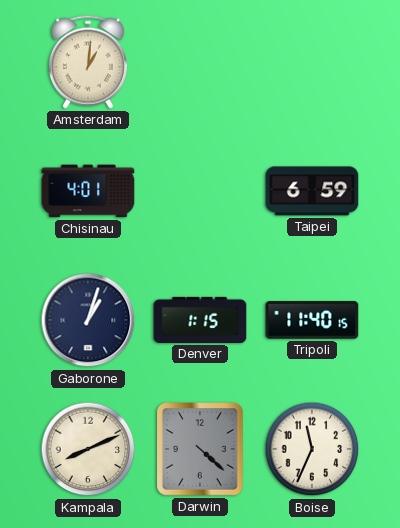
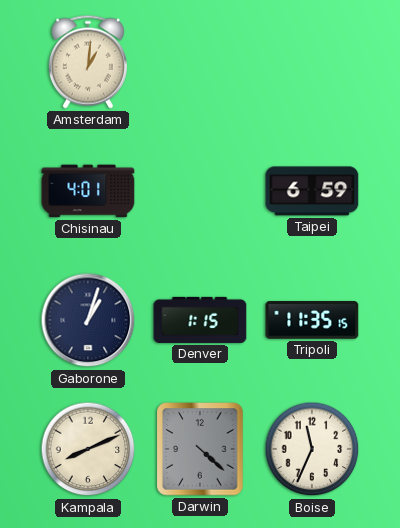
Tripoli: 11:40 -> 11:35
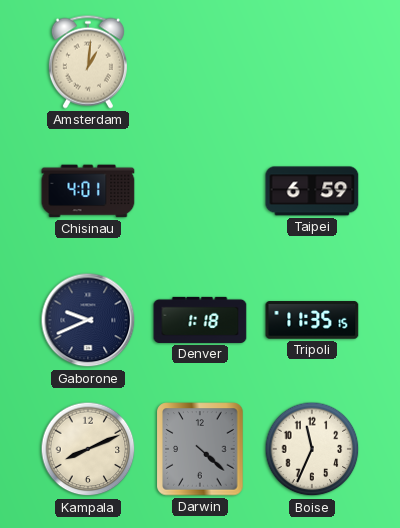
Gaborone: 1:03 -> 9:41
Denver: 1:15 -> 1:18
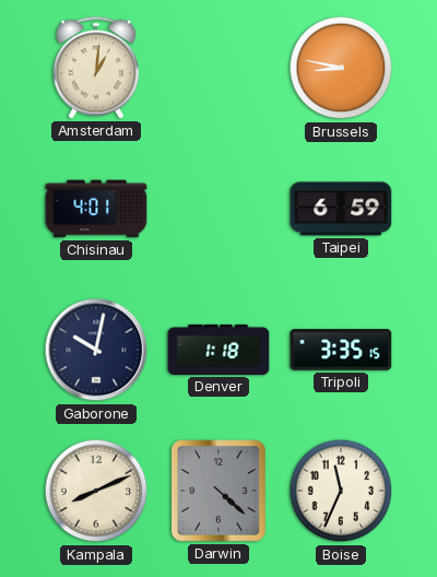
Brussels: none -> 8:47
Gaborone: 9:41 -> 10:02
Tripoli: 11:35 -> 3:35
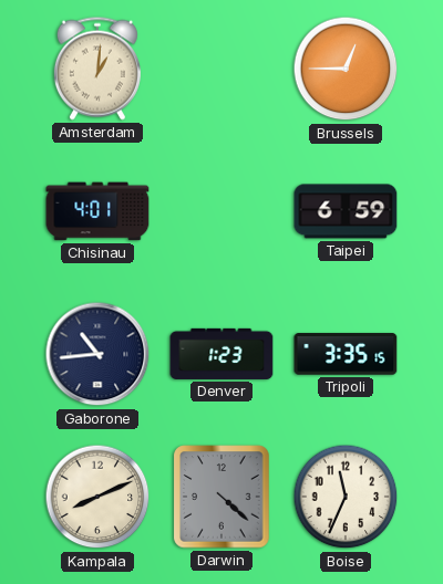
Brussels: 8:47 -> 12:45
Gaborone: 10:02 -> 10:44
Denver: 1:18 -> 1:23
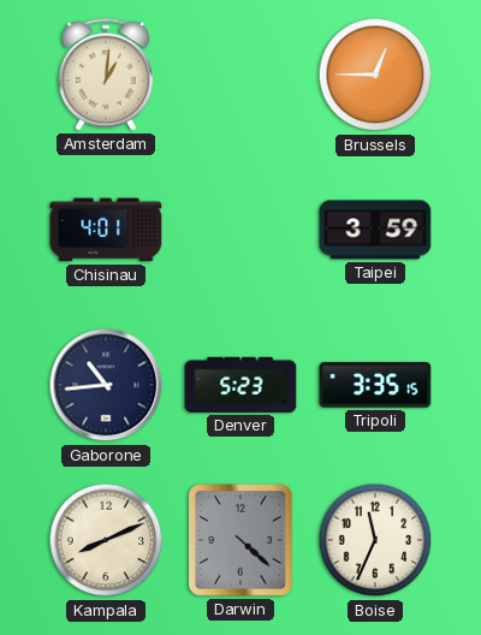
Taipei: 6:59 -> 3:59
Denver: 1:23 -> 5:23
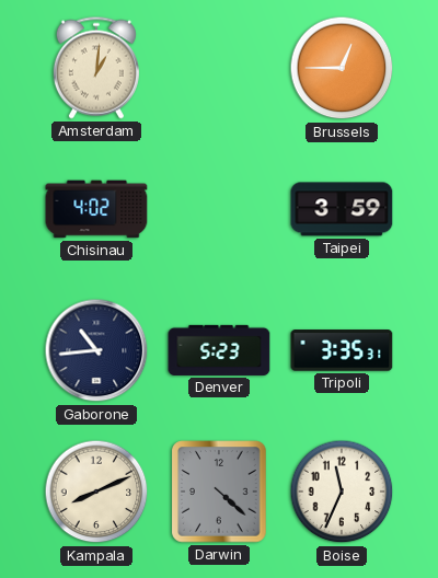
Chisinau: 4:01 -> 4:02
Tripoli: 3:35:15 -> 3:35:31
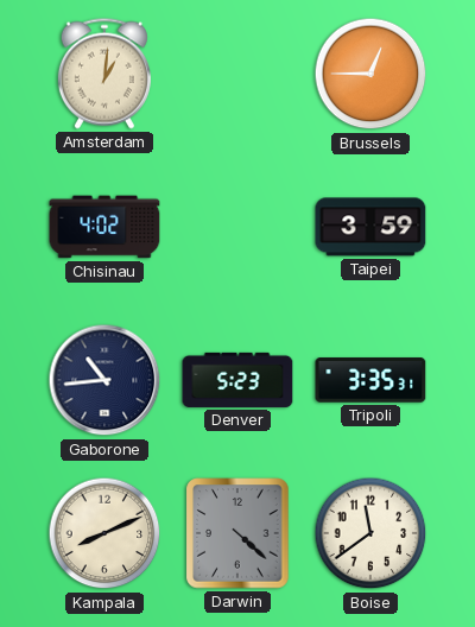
Boise: 11:34 -> 11:39
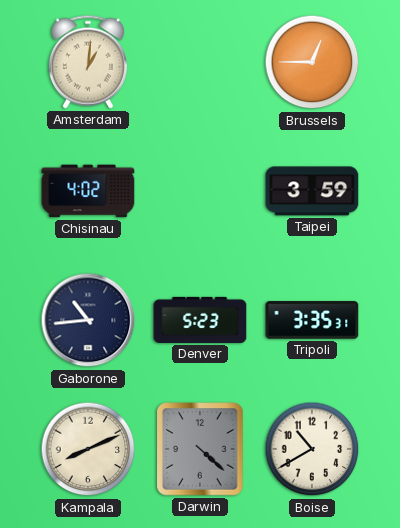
Boise: 11:39 -> 10:40
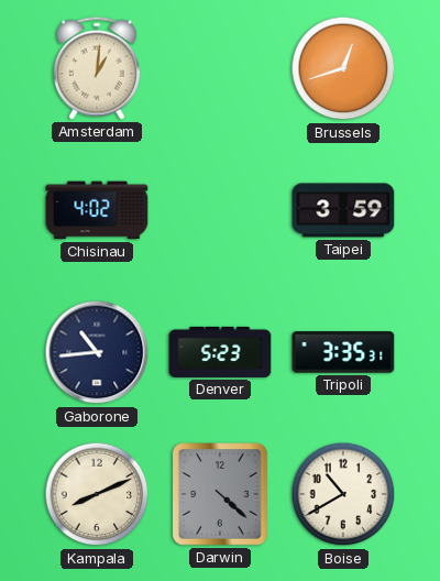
Brussels: 12:45 -> 12:42
